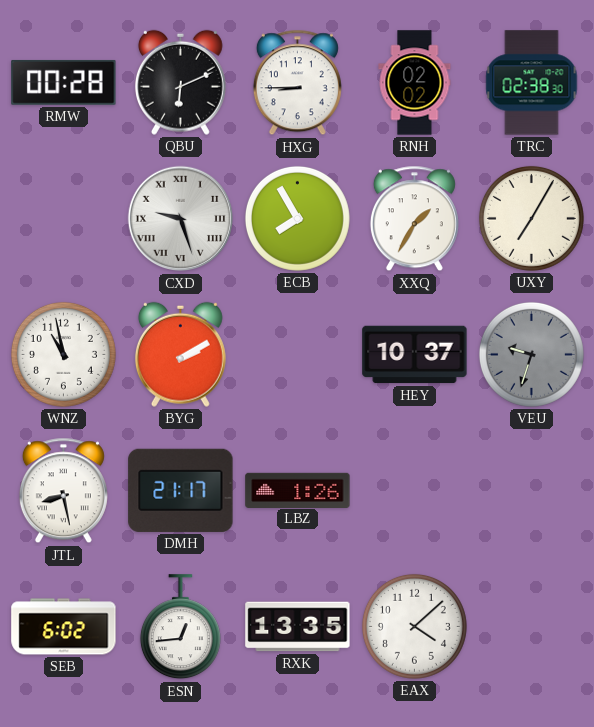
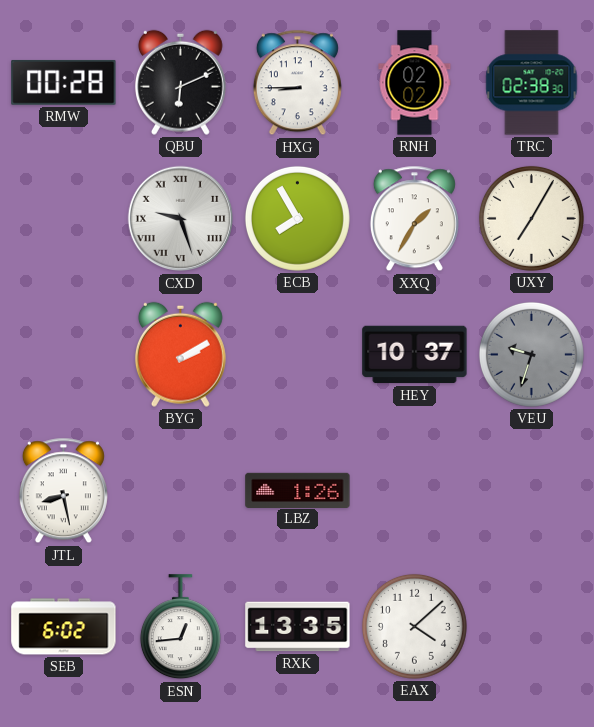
WNZ: 10:58 -> none
DMH: 21:17 -> none
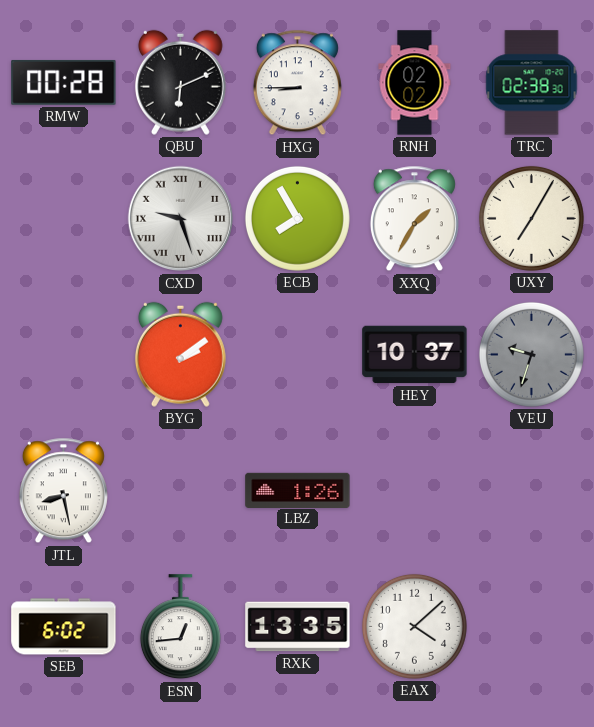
BYG: 2:10 -> 2:09
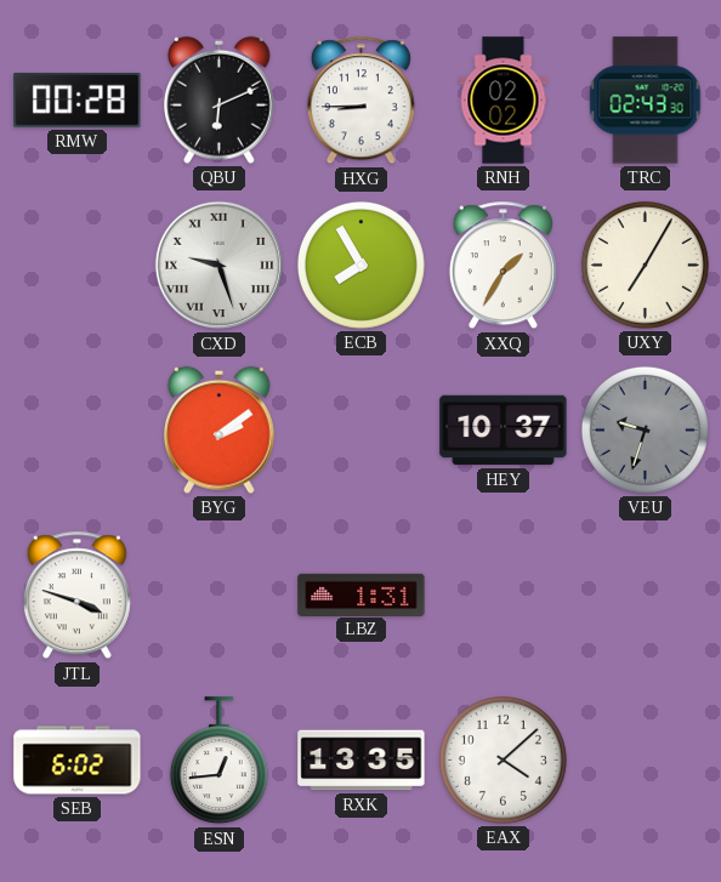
TRC: 02:38 -> 02:43
JTL: 8:28 -> 3:48
LBZ: 1:26 -> 1:31
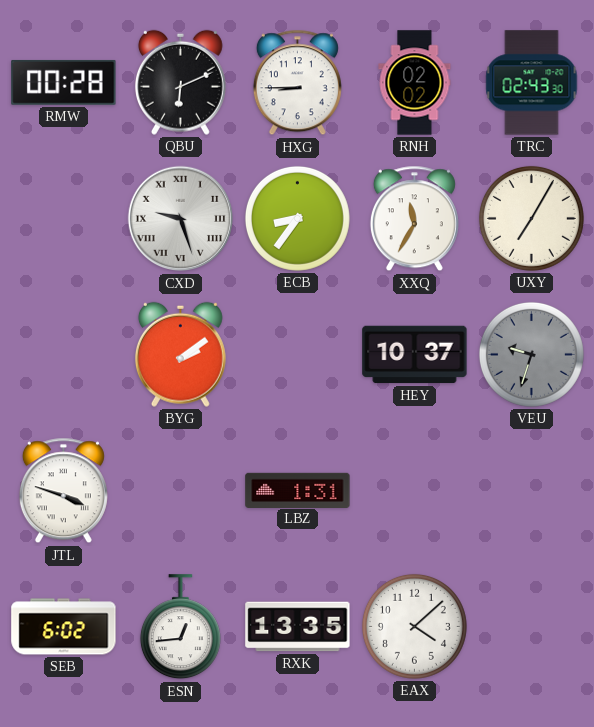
ECB: 7:55 -> 8:36
XXQ: 1:35 -> 11:35
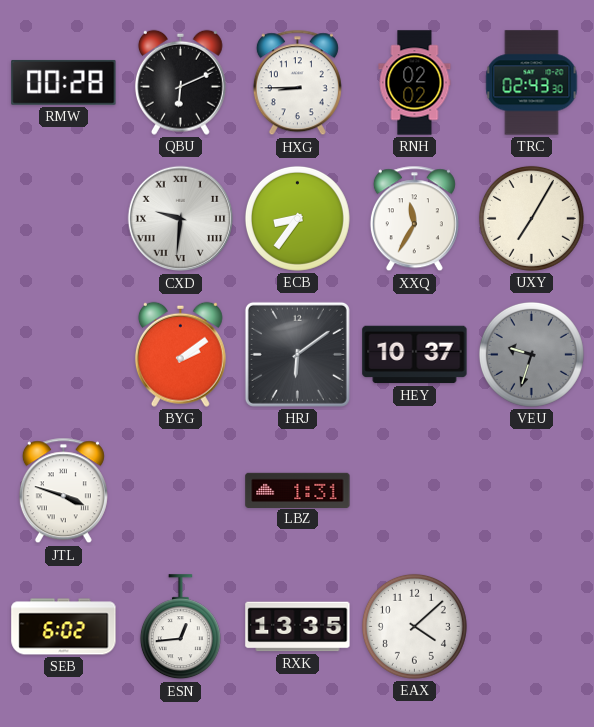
CXD: 9:27 -> 9:31
HRJ: none -> 6:09
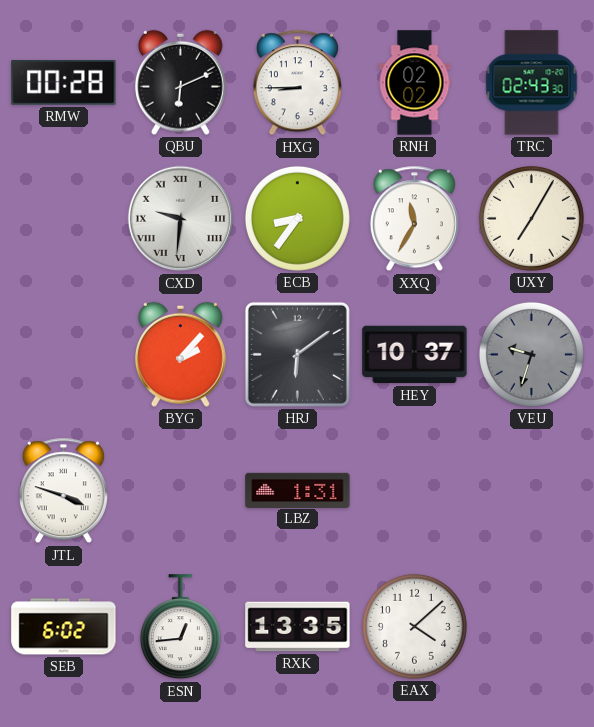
BYG: 2:09 -> 2:07
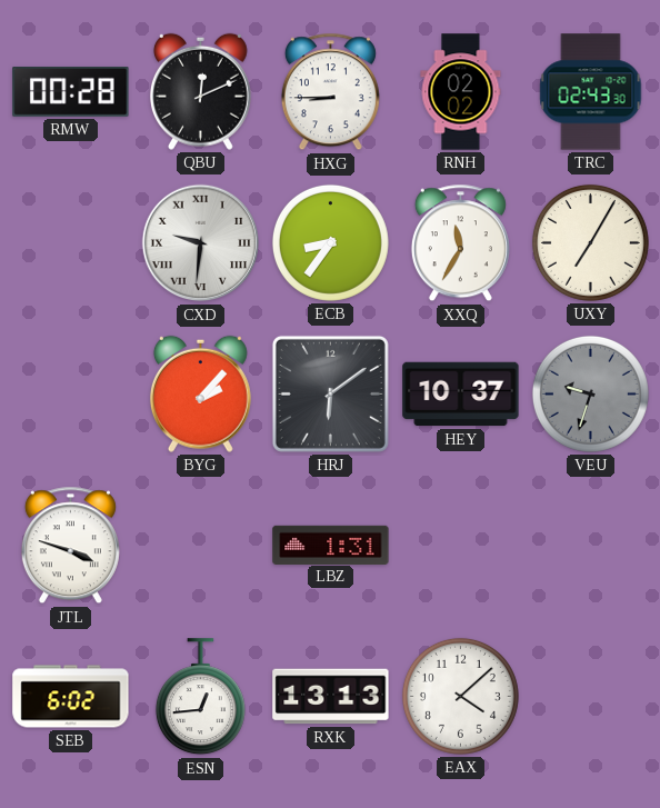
QBU: 6:11 -> 12:11
RXK: 13:35 -> 13:13
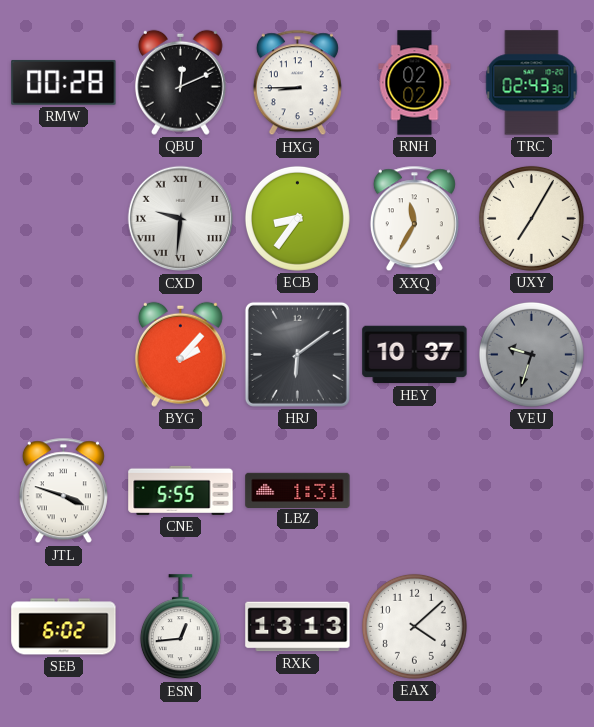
CNE: none -> 5:55
